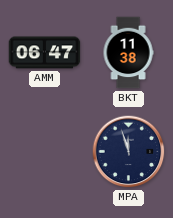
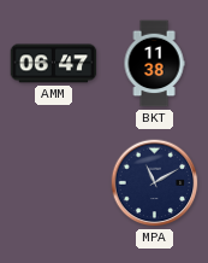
MPA: 11:57 -> 11:10
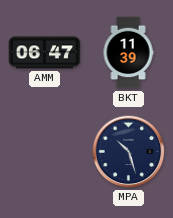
BKT: 11:38 -> 11:39
MPA: 11:10 -> 10:27
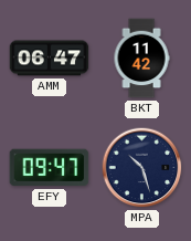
BKT: 11:39 -> 11:42
EFY: none -> 09:47
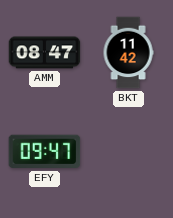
AMM: 06:47 -> 08:47
MPA: 10:27 -> none
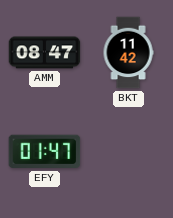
EFY: 09:47 -> 01:47
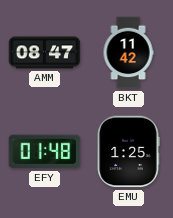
EFY: 01:47 -> 01:48
EMU: none -> 1:25
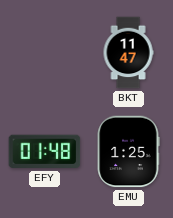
AMM: 08:47 -> none
BKT: 11:42 -> 11:47
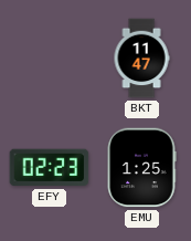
EFY: 01:48 -> 02:23
